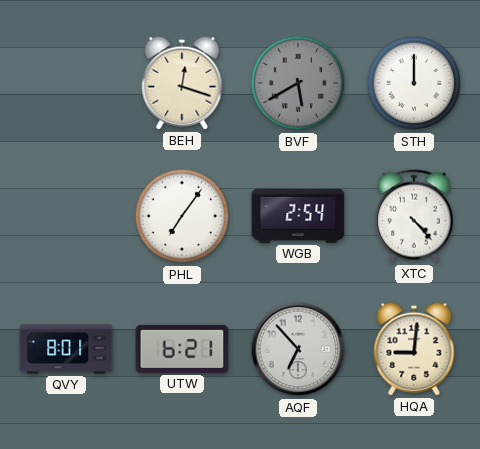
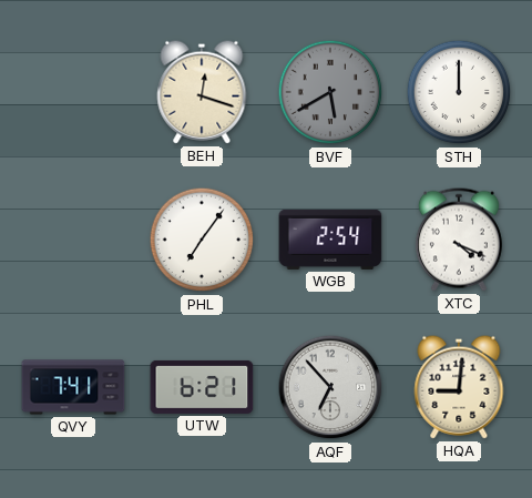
XTC: 4:23 -> 4:19
QVY: 8:01 -> 7:41
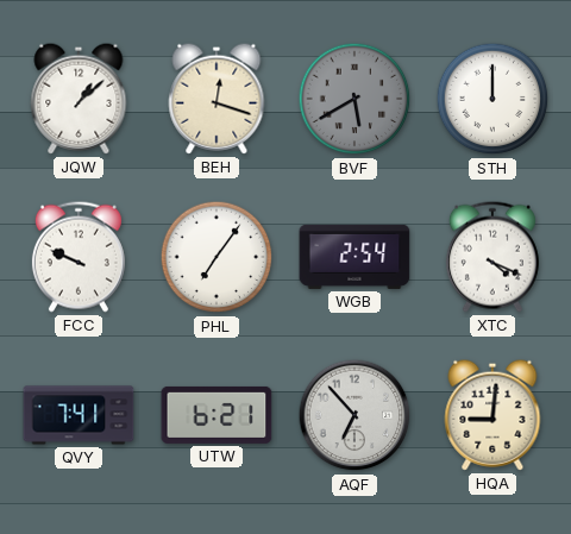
JQW: none -> 1:08
FCC: none -> 9:49
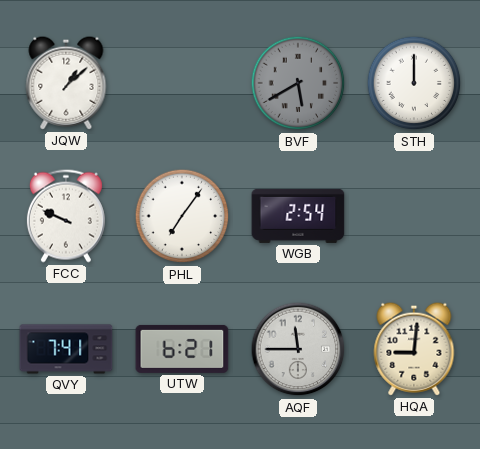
BEH: 12:18 -> none
XTC: 4:19 -> none
AQF: 6:53 -> 11:45
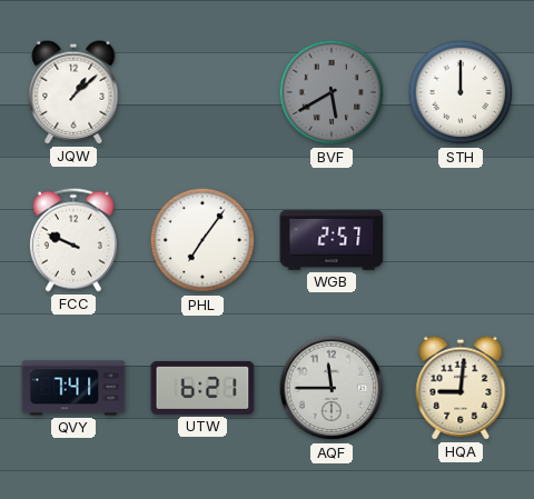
WGB: 2:54 -> 2:57
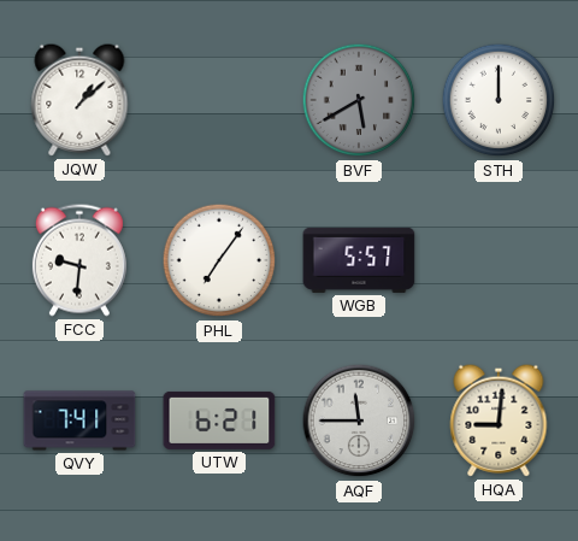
FCC: 9:49 -> 9:31
WGB: 2:57 -> 5:57
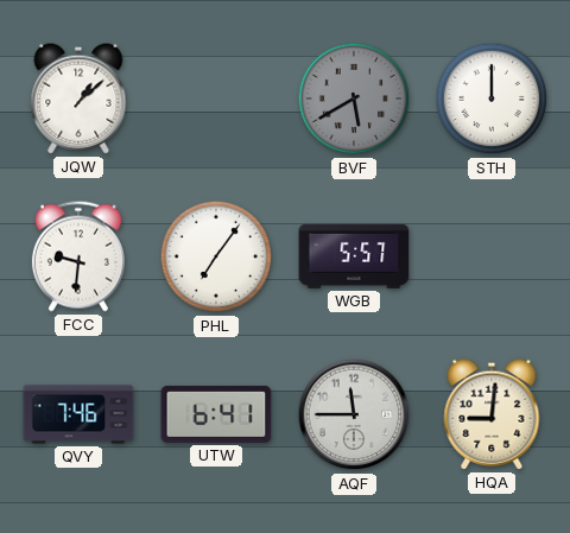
QVY: 7:41 -> 7:46
UTW: 6:21 -> 6:41
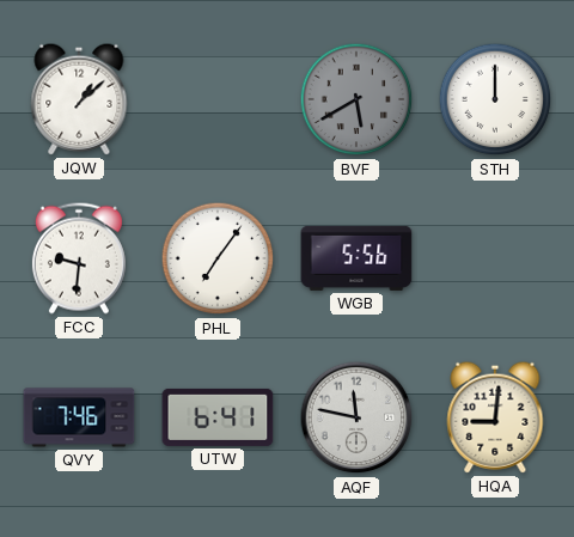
WGB: 5:57 -> 5:56
AQF: 11:45 -> 11:47
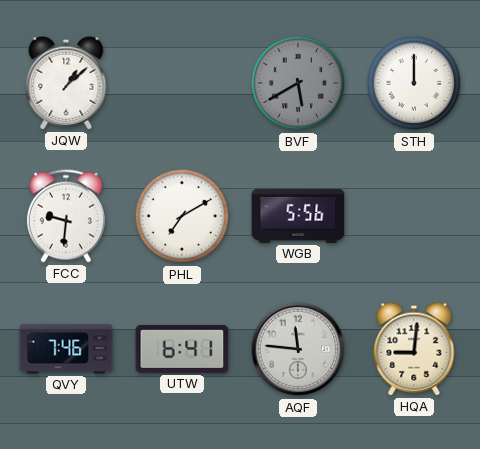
PHL: 7:06 -> 7:10
AQF: 11:47 -> 11:46
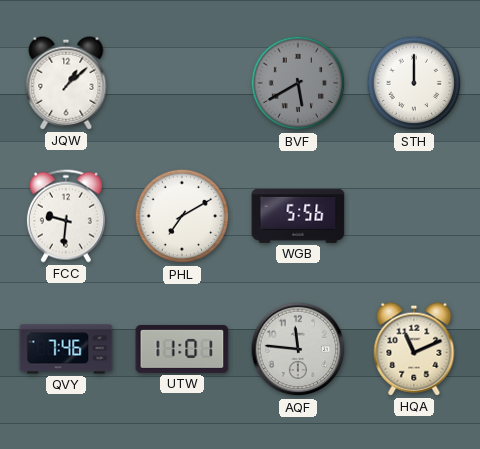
UTW: 6:41 -> 11:01
HQA: 9:01 -> 11:11
